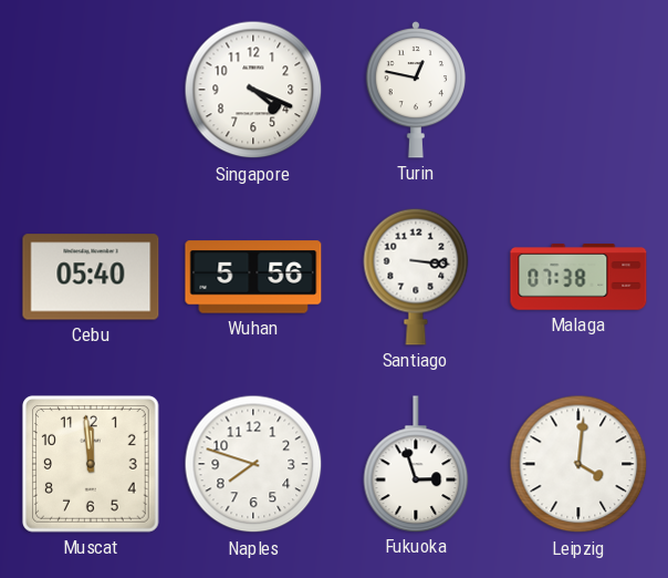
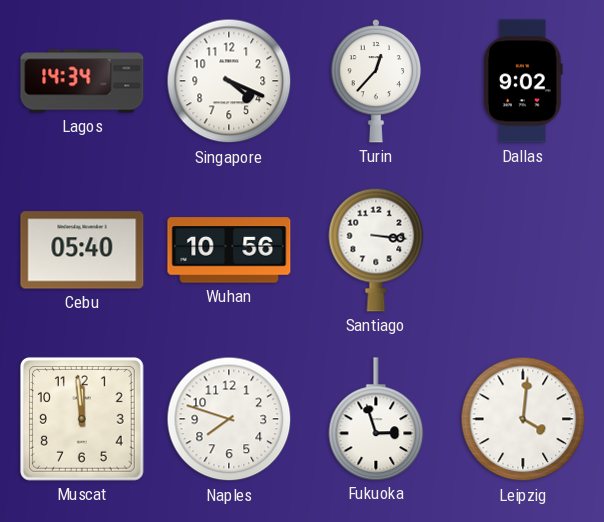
Lagos: none -> 14:34
Turin: 12:47 -> 12:37
Dallas: none -> 9:02
Wuhan: 5:56 -> 10:56
Malaga: 07:38 -> none
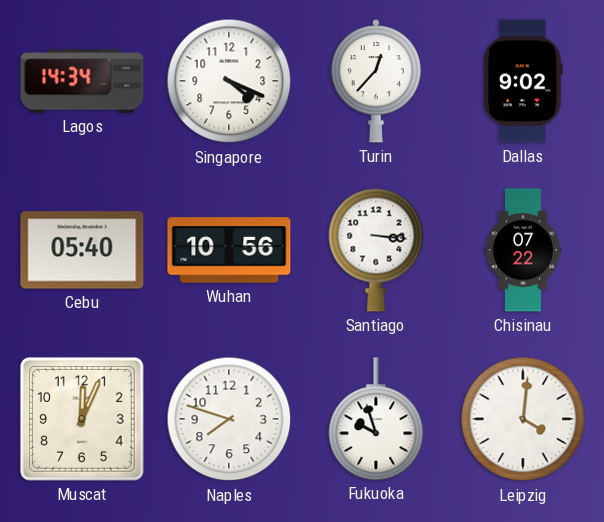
Chisinau: none -> 07:22
Muscat: 11:59 -> 12:04
Fukuoka: 2:57 -> 9:57
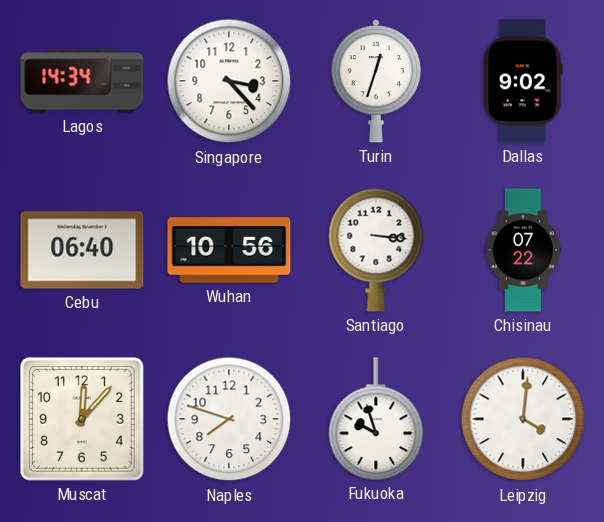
Singapore: 4:19 -> 3:23
Turin: 12:37 -> 12:33
Cebu: 05:40 -> 06:40
Muscat: 12:04 -> 12:07
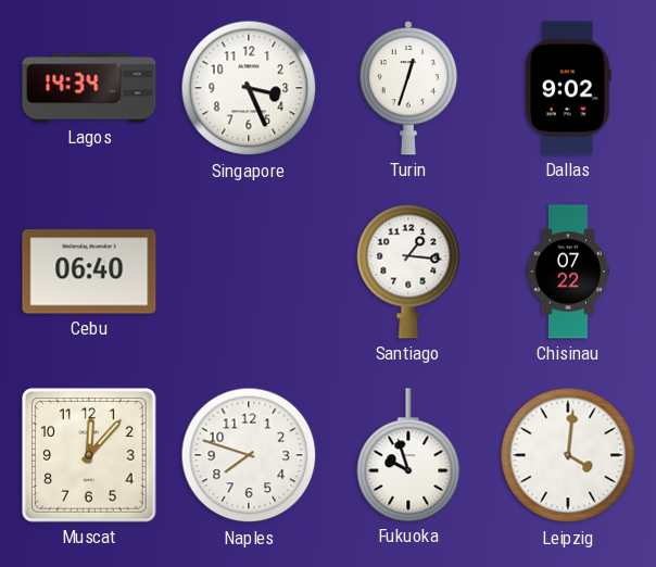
Singapore: 3:23 -> 3:26
Wuhan: 10:56 -> none
Santiago: 3:16 -> 1:16
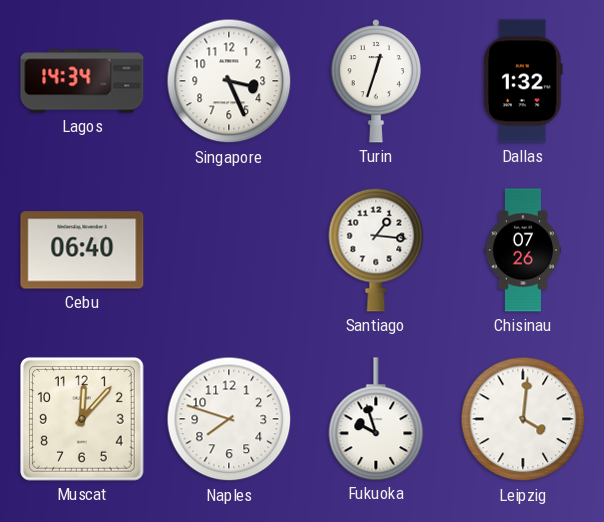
Dallas: 9:02 -> 1:32
Chisinau: 07:22 -> 07:26
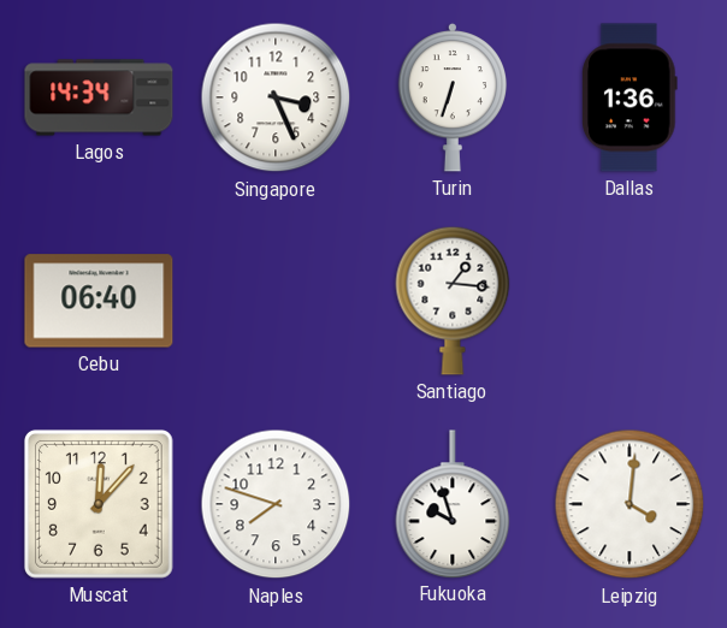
Turin: 12:33 -> 6:33
Dallas: 1:32 -> 1:36
Chisinau: 07:26 -> none
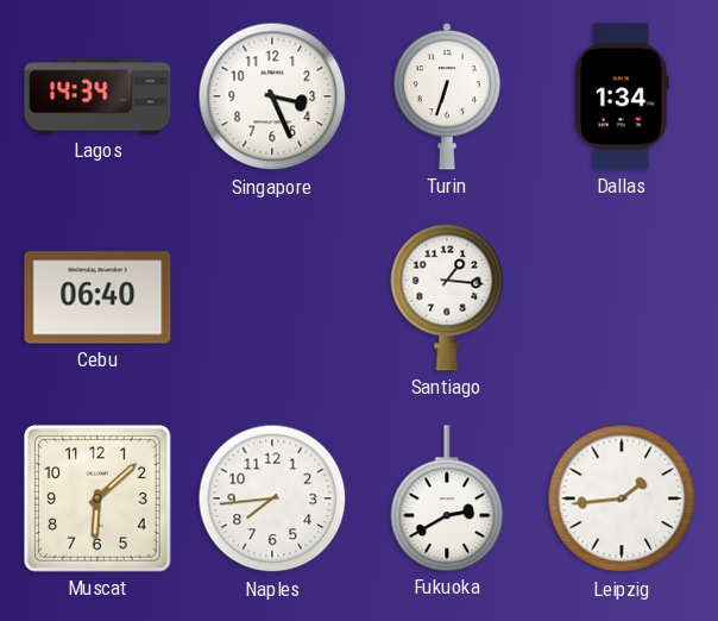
Dallas: 1:36 -> 1:34
Muscat: 12:07 -> 6:08
Naples: 7:48 -> 7:44
Fukuoka: 9:57 -> 2:40
Leipzig: 4:01 -> 1:44
